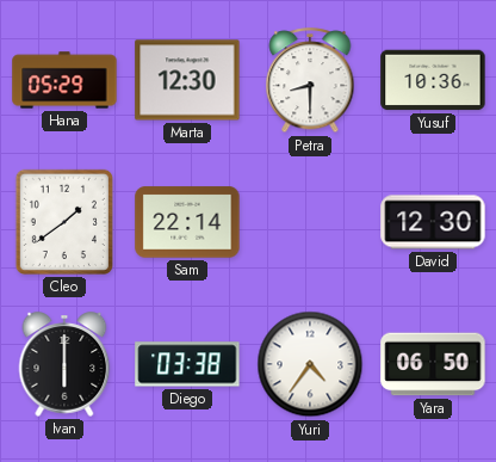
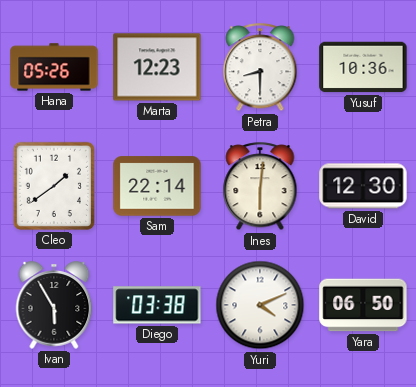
Hana: 05:29 -> 05:26
Marta: 12:30 -> 12:23
Ines: none -> 6:01
Ivan: 6:00 -> 5:55
Yuri: 4:36 -> 4:11
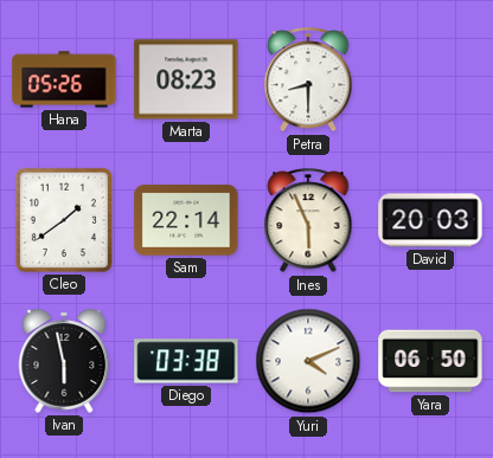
Marta: 12:23 -> 08:23
Yusuf: 10:36 -> none
Ines: 6:01 -> 5:56
David: 12:30 -> 20:03
Ivan: 5:55 -> 5:58
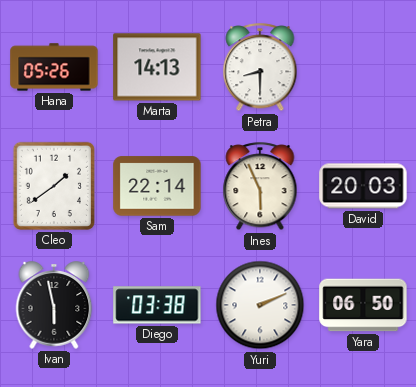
Marta: 08:23 -> 14:13
Yuri: 4:11 -> 2:11
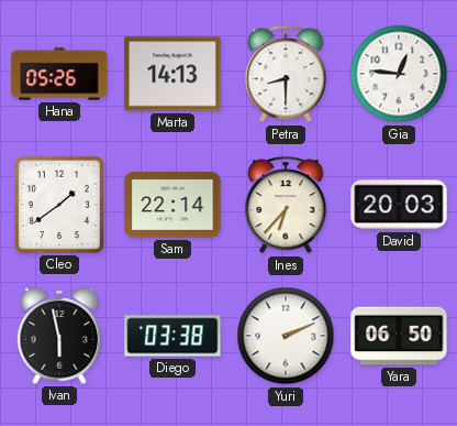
Gia: none -> 12:46
Ines: 5:56 -> 6:37
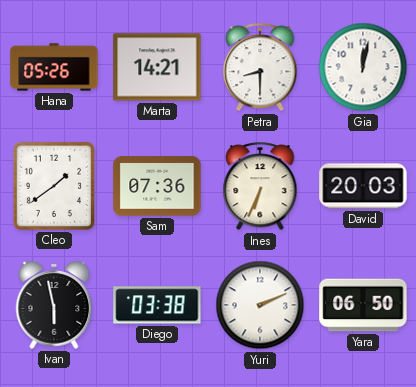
Marta: 14:13 -> 14:21
Gia: 12:46 -> 12:02
Sam: 22:14 -> 07:36
Ines: 6:37 -> 6:34
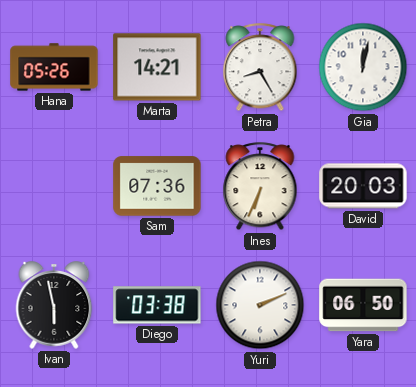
Petra: 8:30 -> 8:25
Cleo: 1:39 -> none
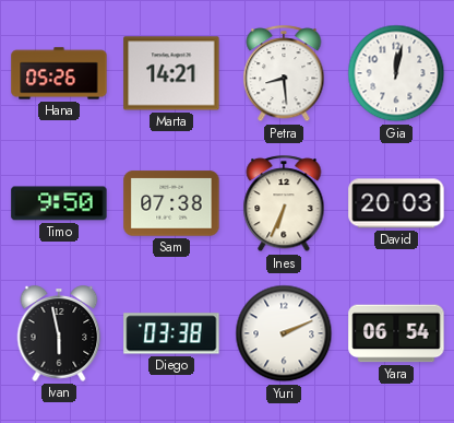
Petra: 8:25 -> 8:29
Timo: none -> 9:50
Sam: 07:36 -> 07:38
Yara: 06:50 -> 06:54
